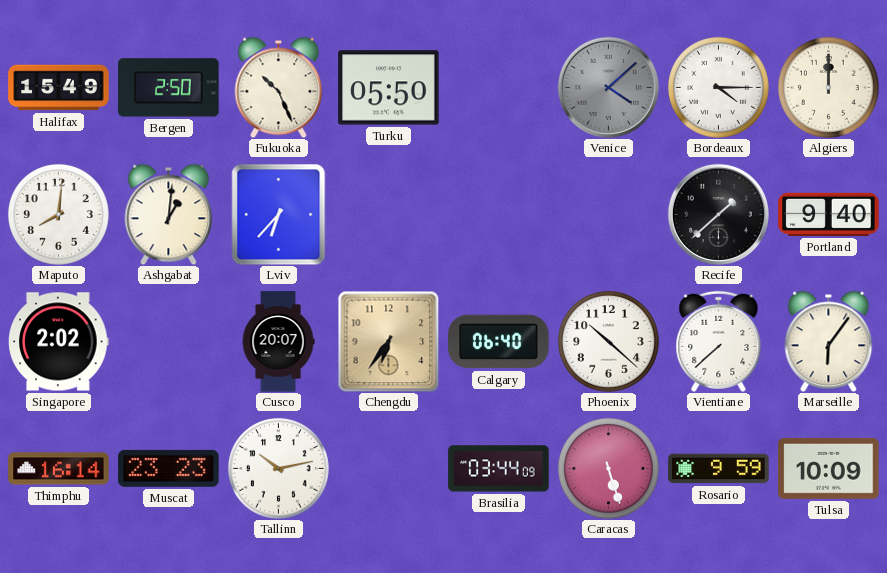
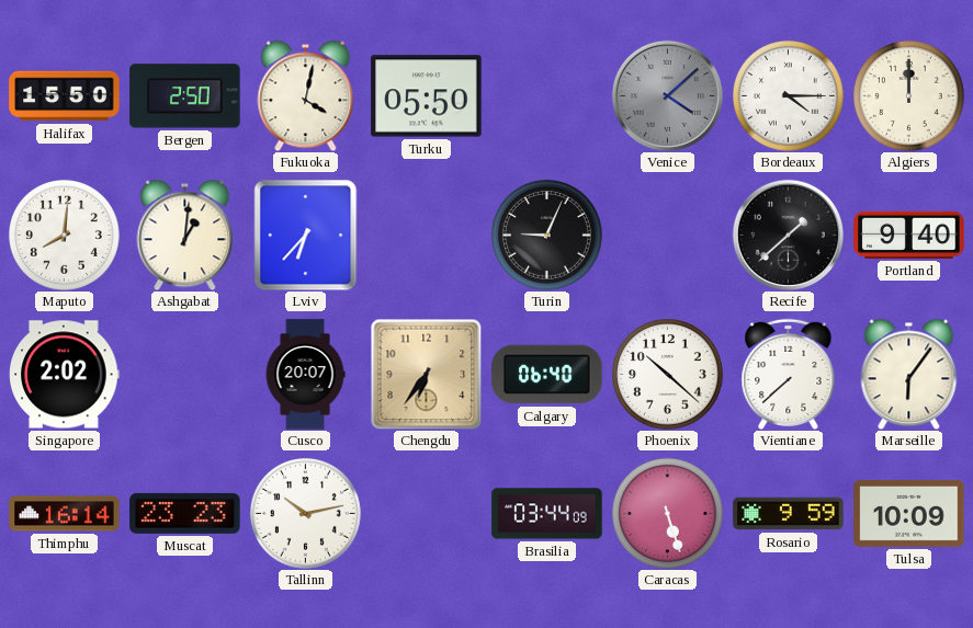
Halifax: 15:49 -> 15:50
Fukuoka: 10:26 -> 4:02
Turin: none -> 9:04
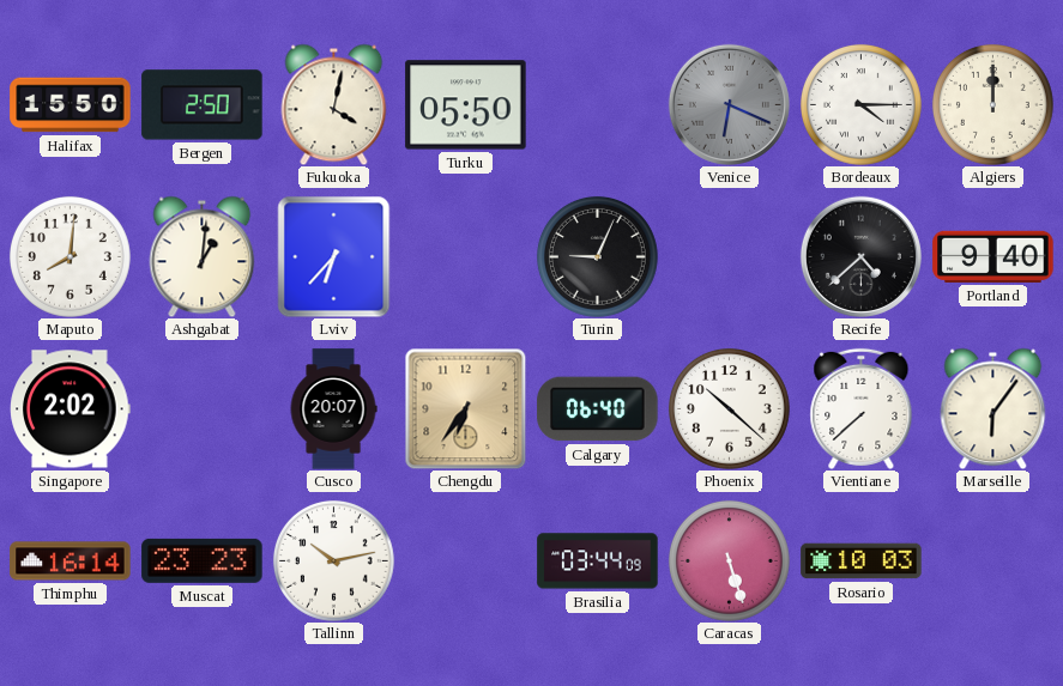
Venice: 4:08 -> 6:19
Recife: 1:38 -> 4:38
Rosario: 9:59 -> 10:03
Tulsa: 10:09 -> none
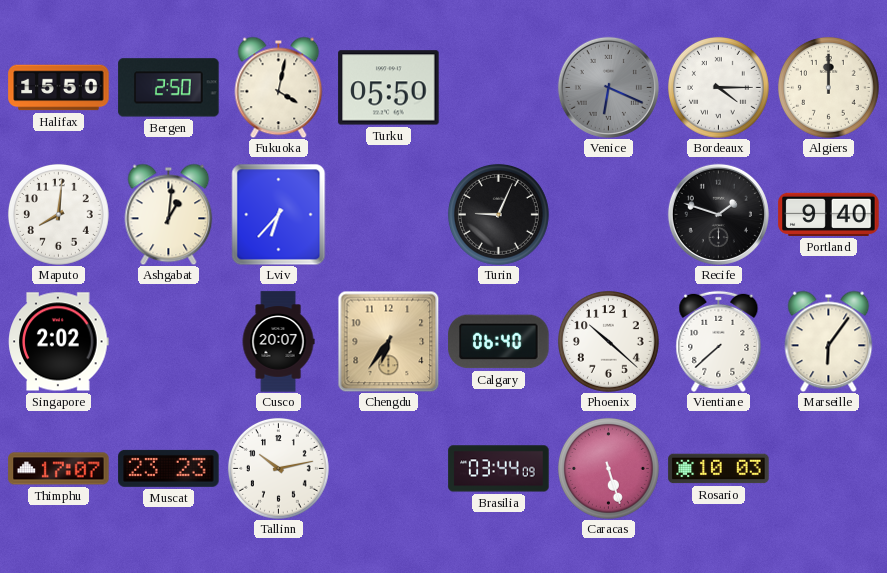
Recife: 4:38 -> 1:48
Thimphu: 16:14 -> 17:07
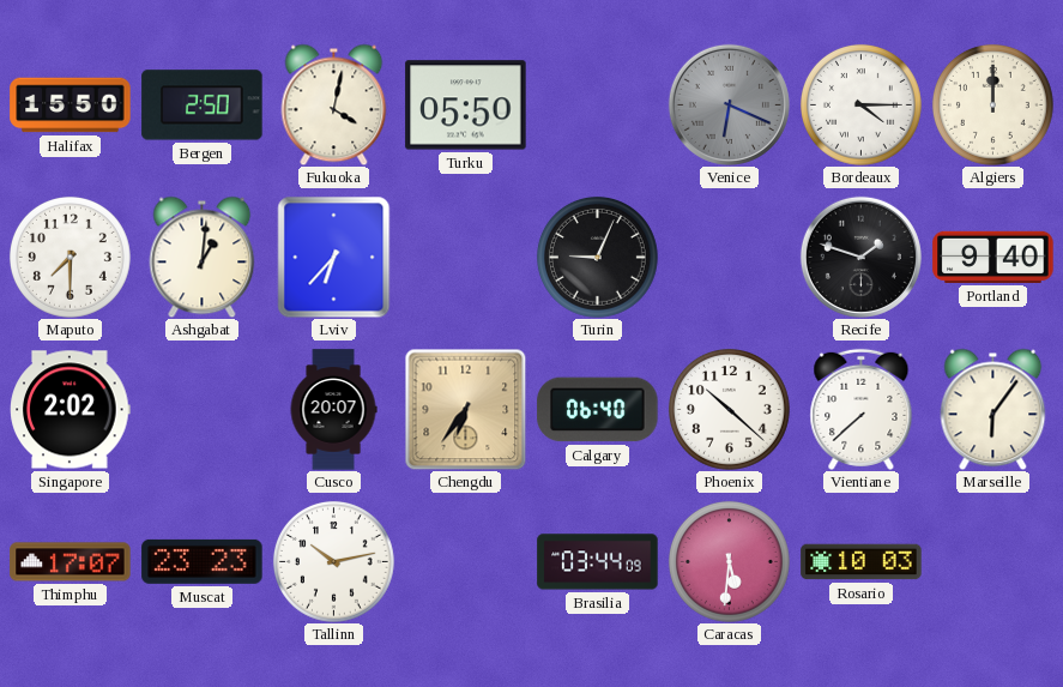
Maputo: 8:01 -> 7:30
Caracas: 5:27 -> 5:31
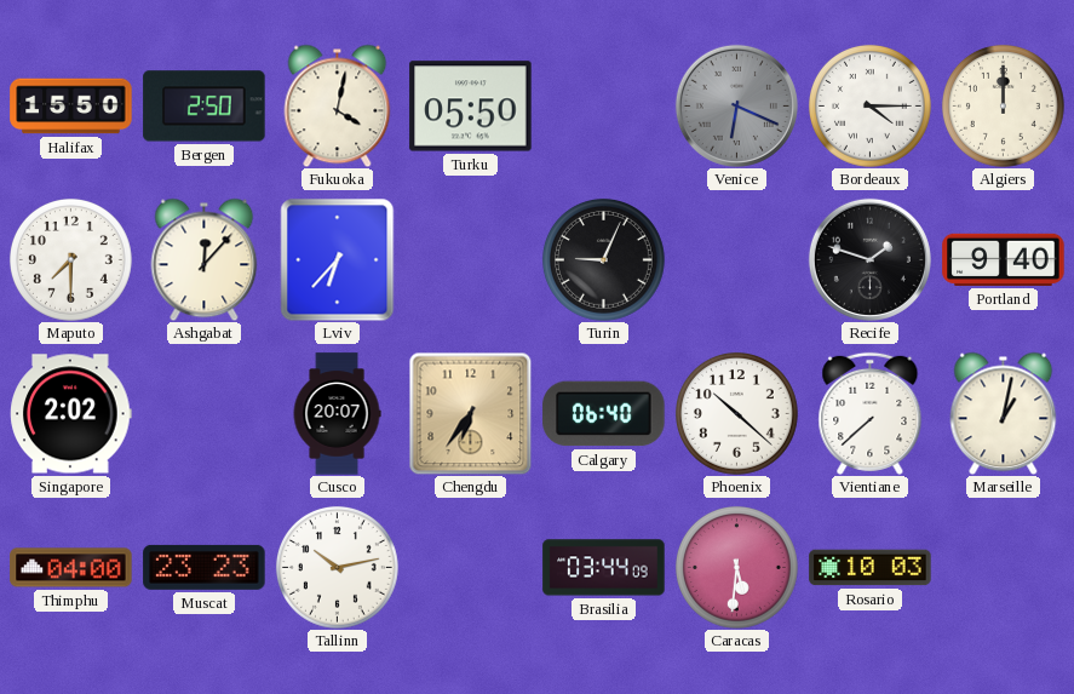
Ashgabat: 1:01 -> 12:07
Marseille: 6:06 -> 1:02
Thimphu: 17:07 -> 04:00
